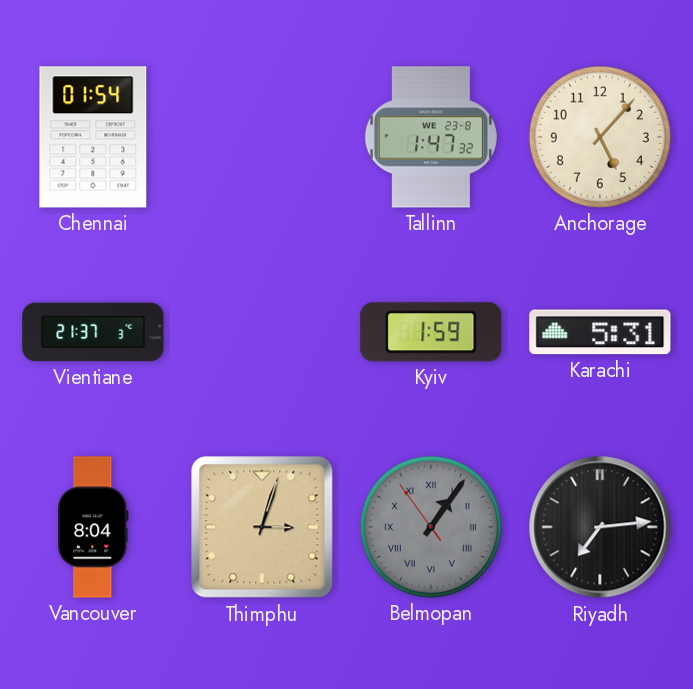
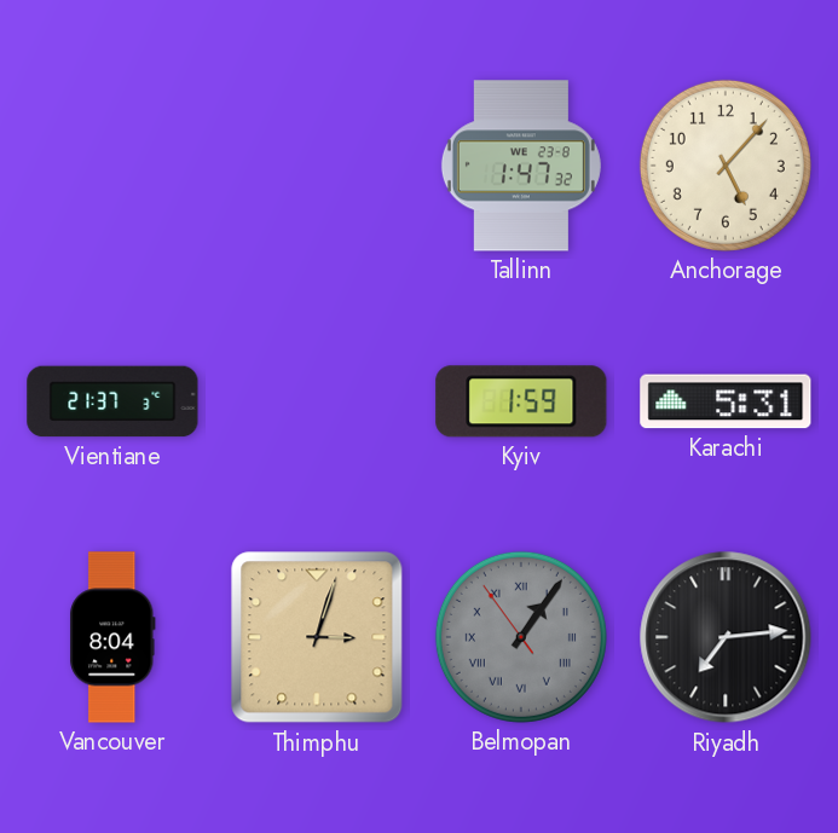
Chennai: 01:54 -> none
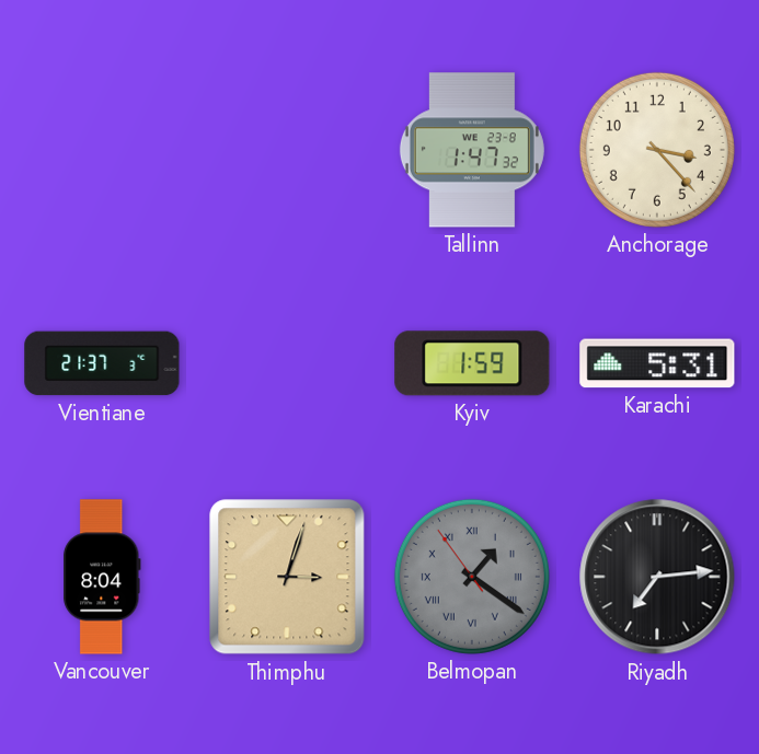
Anchorage: 5:07 -> 3:23
Belmopan: 1:05 -> 1:20
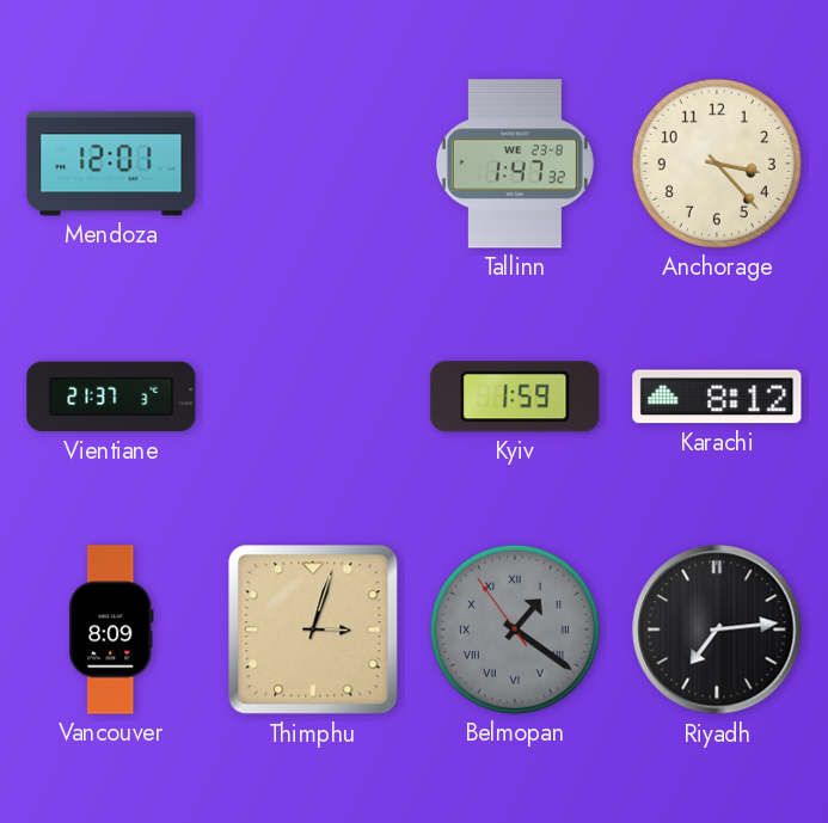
Mendoza: none -> 12:01
Karachi: 5:31 -> 8:12
Vancouver: 8:04 -> 8:09
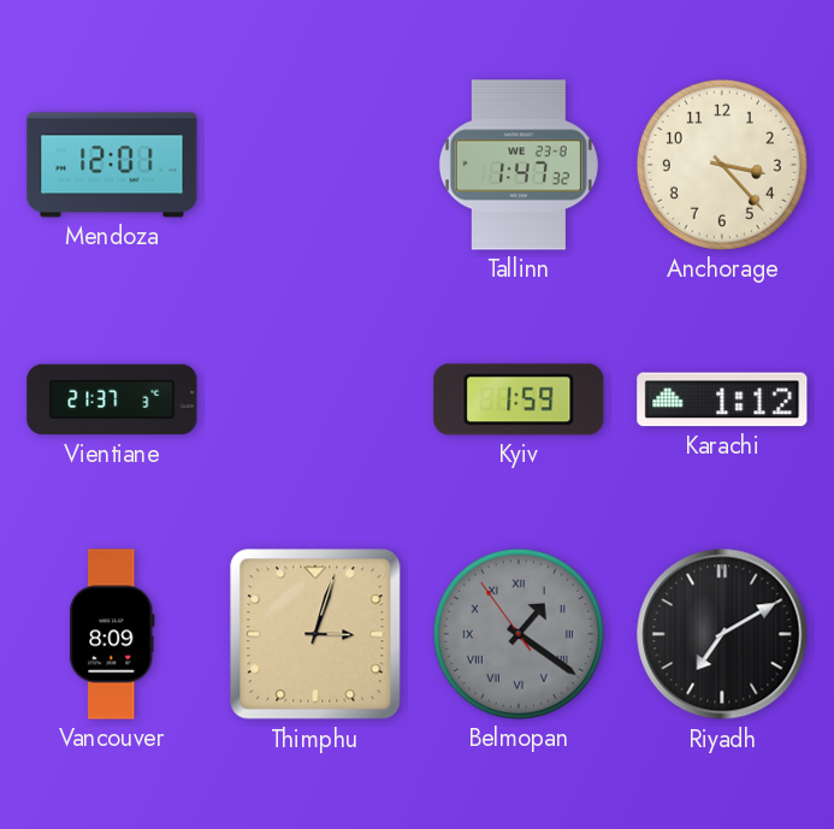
Karachi: 8:12 -> 1:12
Riyadh: 7:14 -> 7:10
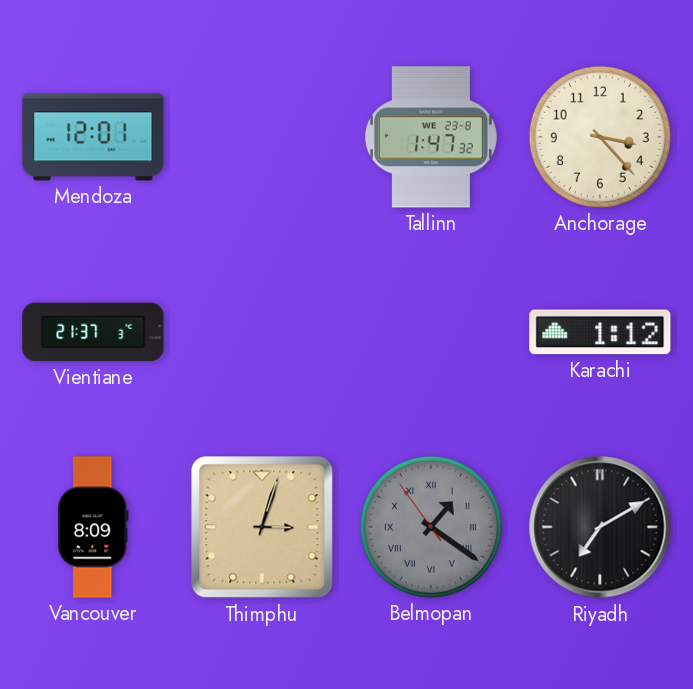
Kyiv: 1:59 -> none
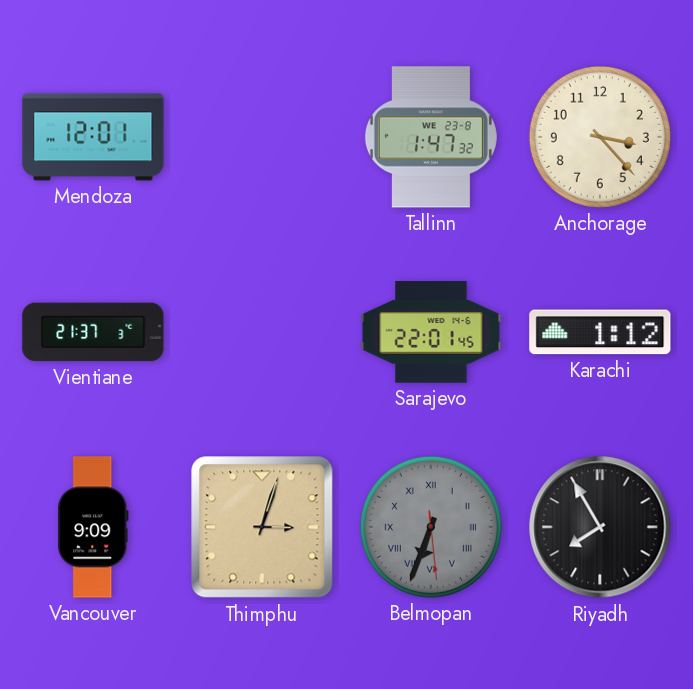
Sarajevo: none -> 22:01
Vancouver: 8:09 -> 9:09
Belmopan: 1:20 -> 6:33
Riyadh: 7:10 -> 7:55
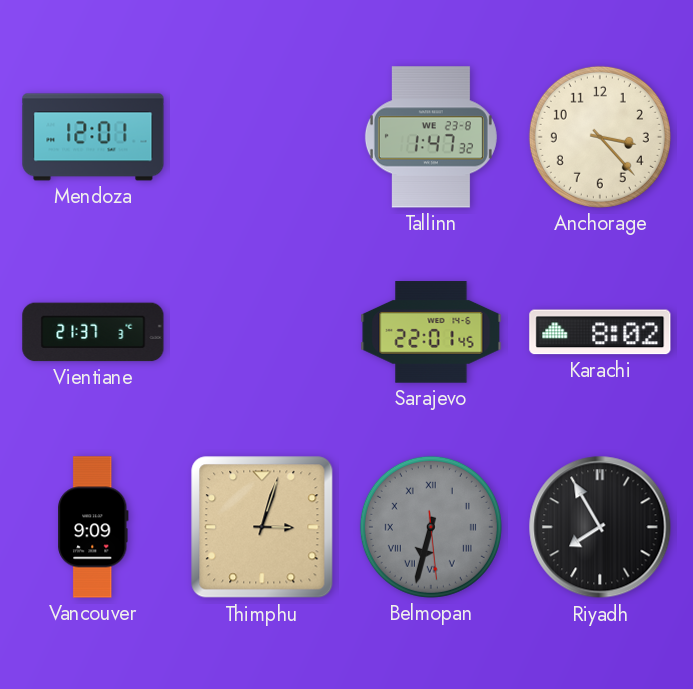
Karachi: 1:12 -> 8:02
Belmopan: 6:33 -> 6:32
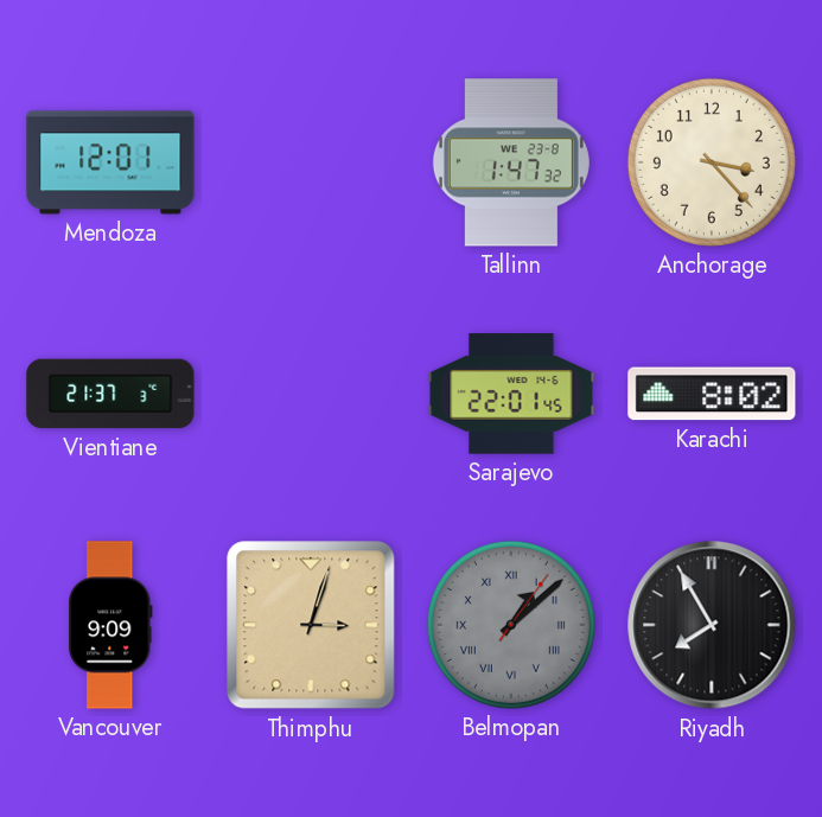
Belmopan: 6:32 -> 1:08
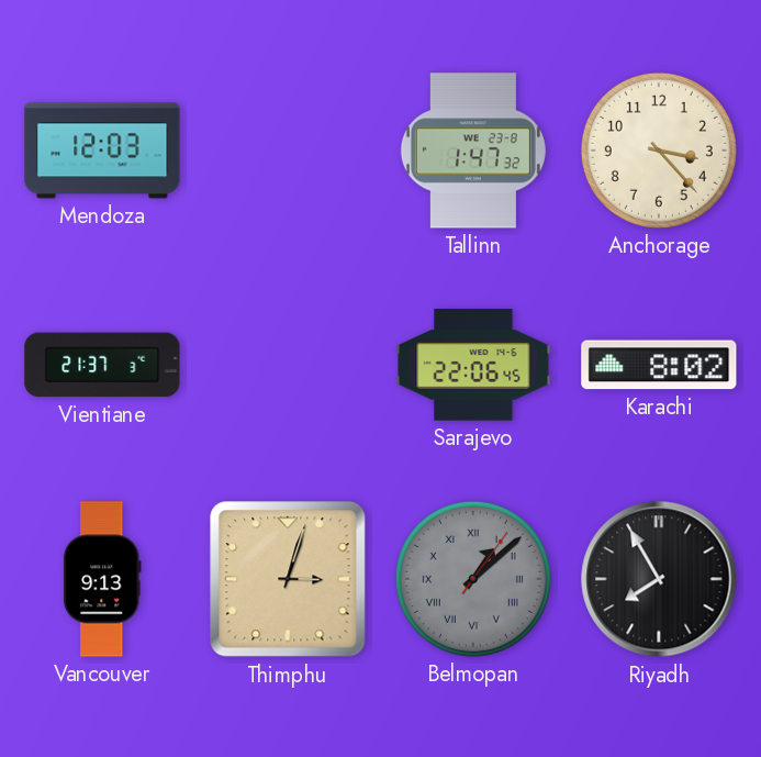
Mendoza: 12:01 -> 12:03
Sarajevo: 22:01 -> 22:06
Vancouver: 9:09 -> 9:13
